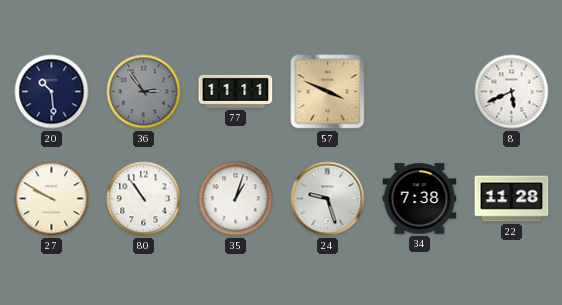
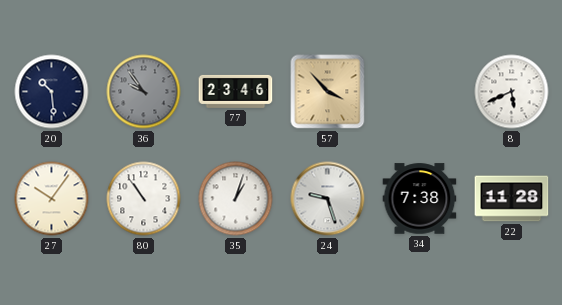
36: 2:54 -> 9:54
77: 11:11 -> 23:46
57: 3:49 -> 3:53
27: 9:50 -> 10:06
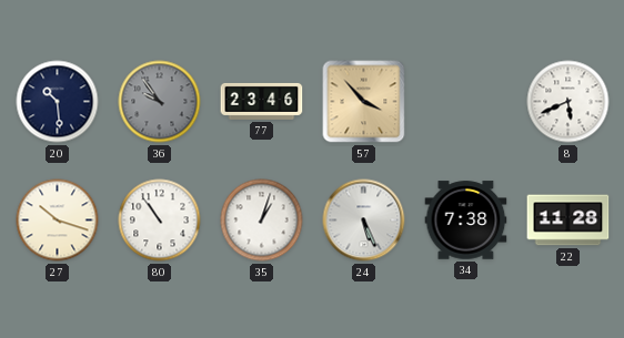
27: 10:06 -> 10:18
24: 9:27 -> 5:26
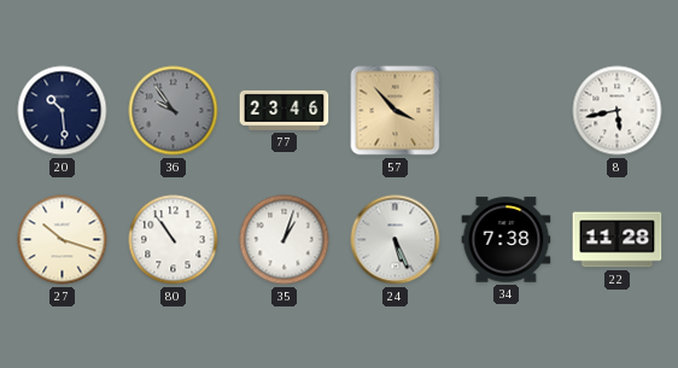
8: 5:41 -> 5:43
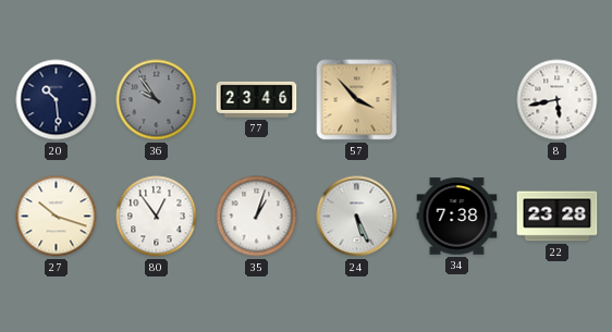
80: 10:54 -> 12:54
22: 11:28 -> 23:28
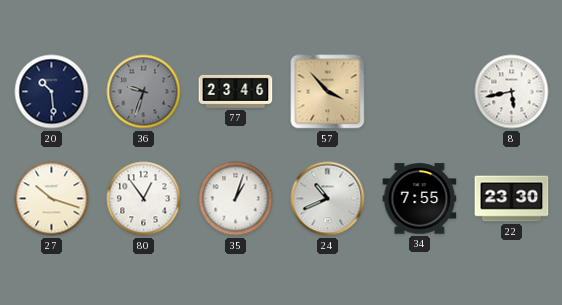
36: 9:54 -> 9:33
24: 5:26 -> 10:41
34: 7:38 -> 7:55
22: 23:28 -> 23:30
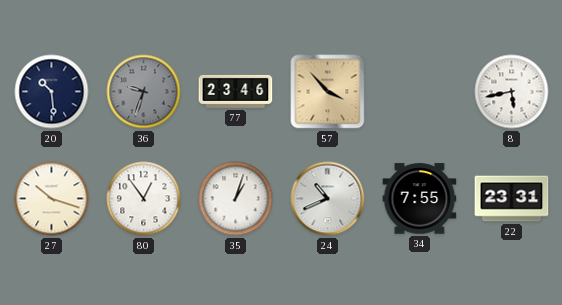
22: 23:30 -> 23:31
